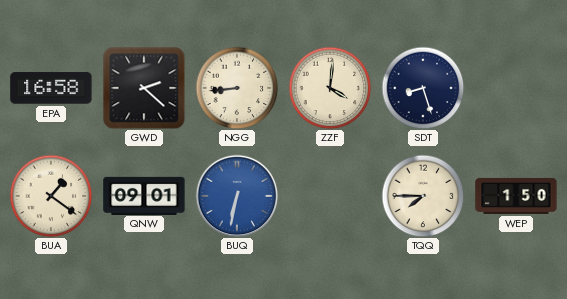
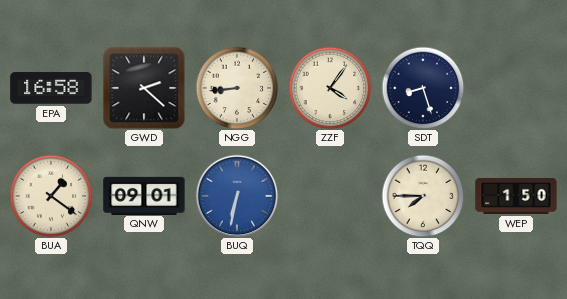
ZZF: 4:01 -> 4:06
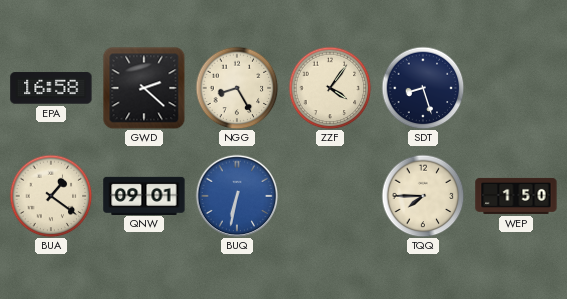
NGG: 8:44 -> 8:25
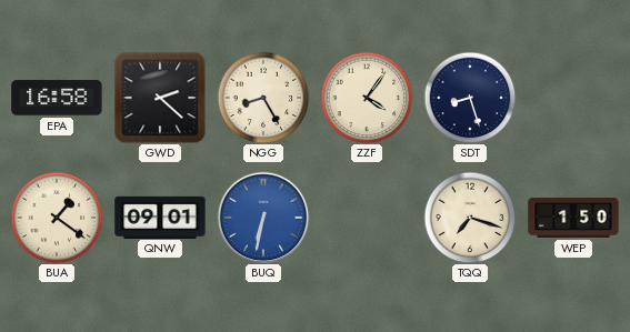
TQQ: 7:45 -> 7:18
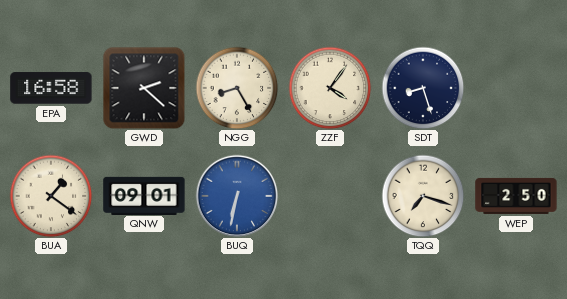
WEP: 1:50 -> 2:50
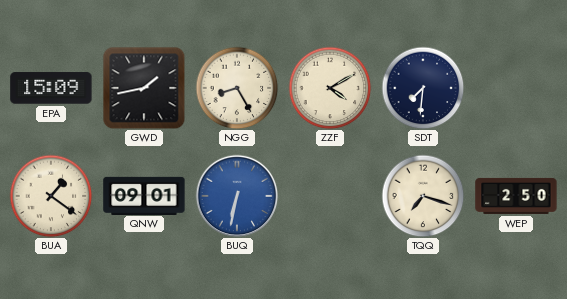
EPA: 16:58 -> 15:09
GWD: 2:22 -> 1:43
ZZF: 4:06 -> 4:10
SDT: 8:27 -> 7:31
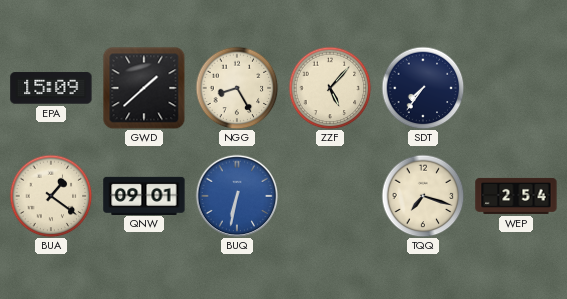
GWD: 1:43 -> 1:38
ZZF: 4:10 -> 5:07
SDT: 7:31 -> 7:36
WEP: 2:50 -> 2:54
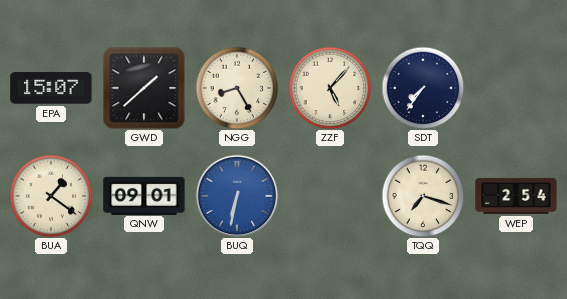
EPA: 15:09 -> 15:07
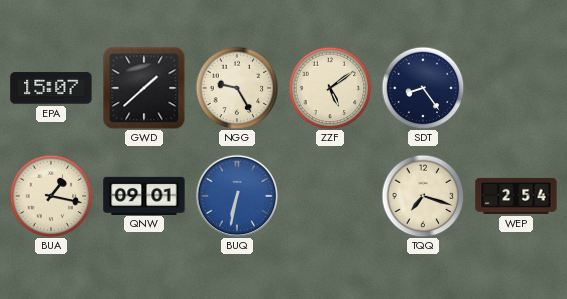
NGG: 8:25 -> 9:25
ZZF: 5:07 -> 5:09
SDT: 7:36 -> 8:24
BUA: 1:21 -> 1:17
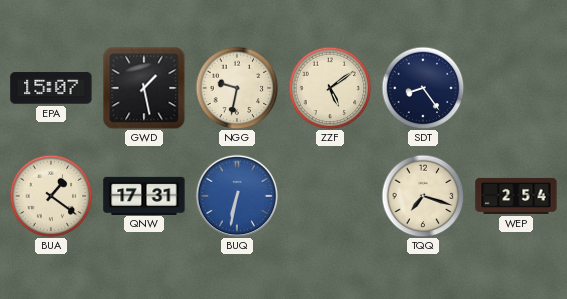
GWD: 1:38 -> 1:28
NGG: 9:25 -> 9:32
BUA: 1:17 -> 1:21
QNW: 09:01 -> 17:31
